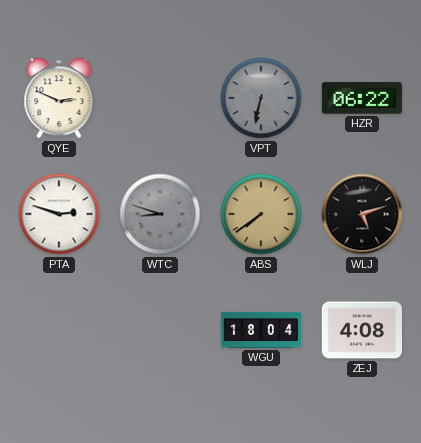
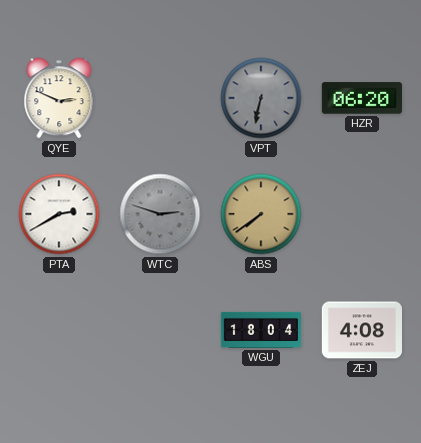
HZR: 06:22 -> 06:20
PTA: 2:48 -> 2:40
WTC: 8:48 -> 2:48
WLJ: 5:12 -> none
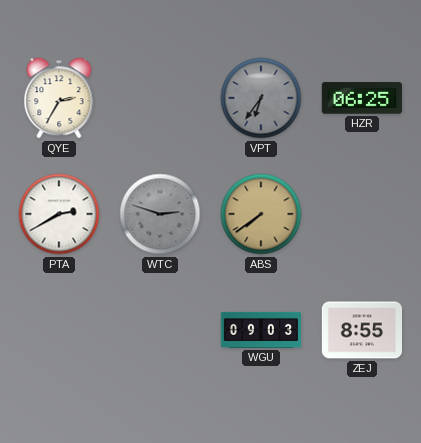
QYE: 2:49 -> 2:35
VPT: 6:32 -> 6:36
HZR: 06:20 -> 06:25
WGU: 18:04 -> 09:03
ZEJ: 4:08 -> 8:55
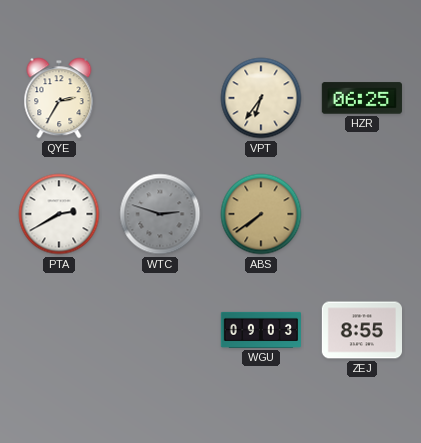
VPT dial: grey -> cream
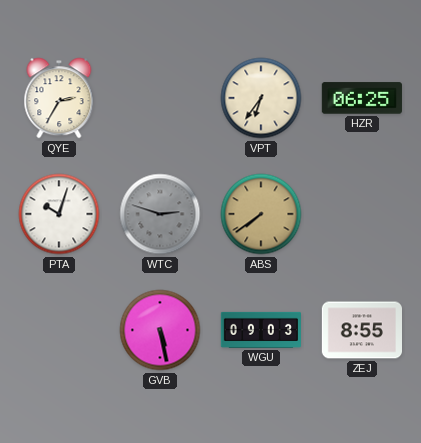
PTA: 2:40 -> 10:03
GVB: none -> 5:28
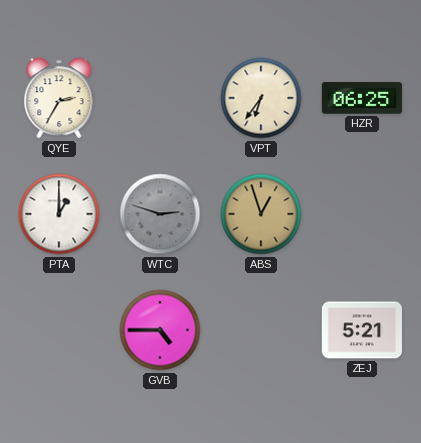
PTA: 10:03 -> 1:00
ABS: 7:39 -> 12:57
GVB: 5:28 -> 4:45
WGU: 09:03 -> none
ZEJ: 8:55 -> 5:21
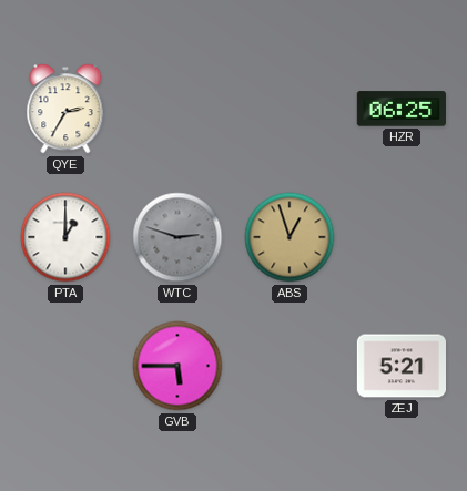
VPT: 6:36 -> none
GVB: 4:45 -> 5:45
